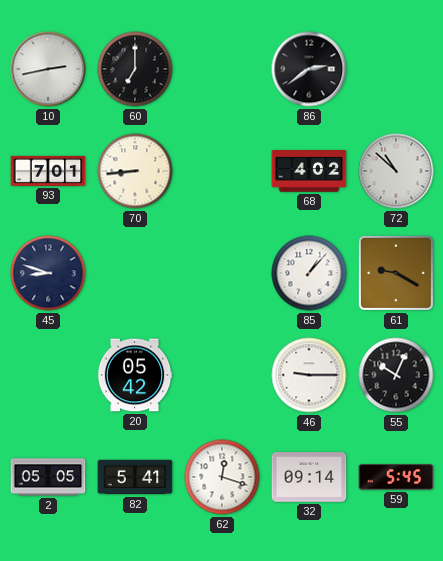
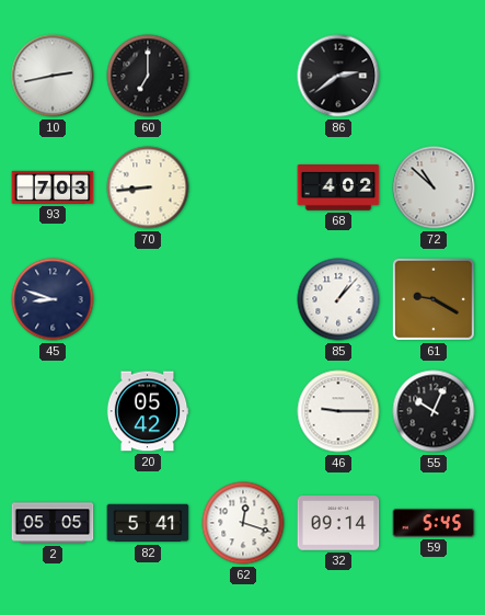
93: 7:01 -> 7:03
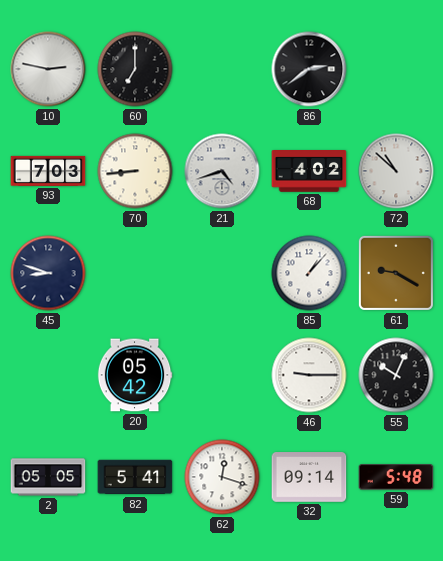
10: 2:43 -> 2:47
21: none -> 4:42
59: 5:45 -> 5:48
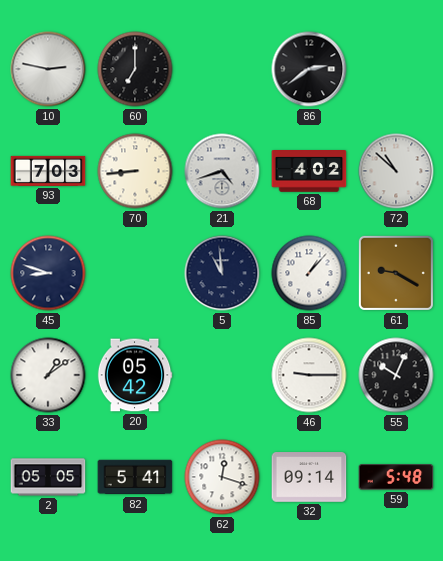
5: none -> 10:59
33: none -> 1:09
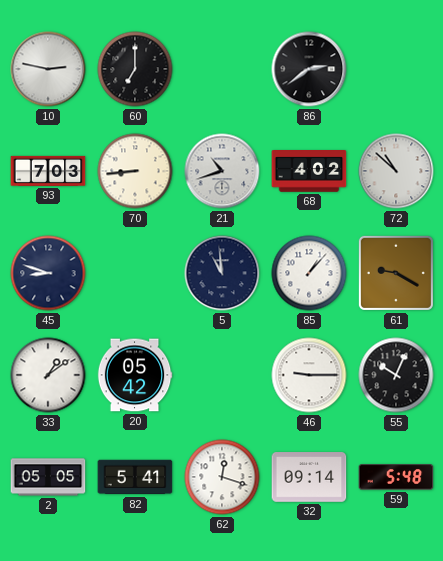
21: 4:42 -> 10:42
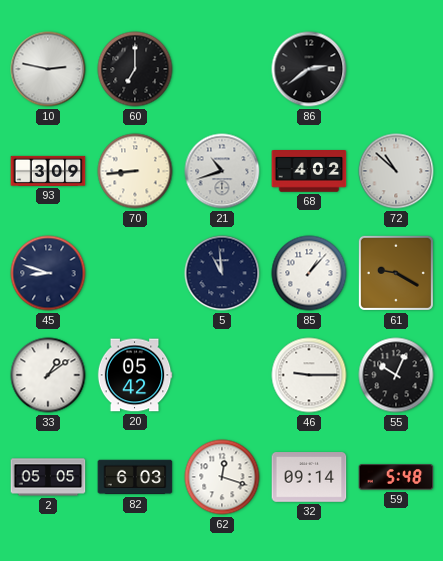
93: 7:03 -> 3:09
82: 5:41 -> 6:03
